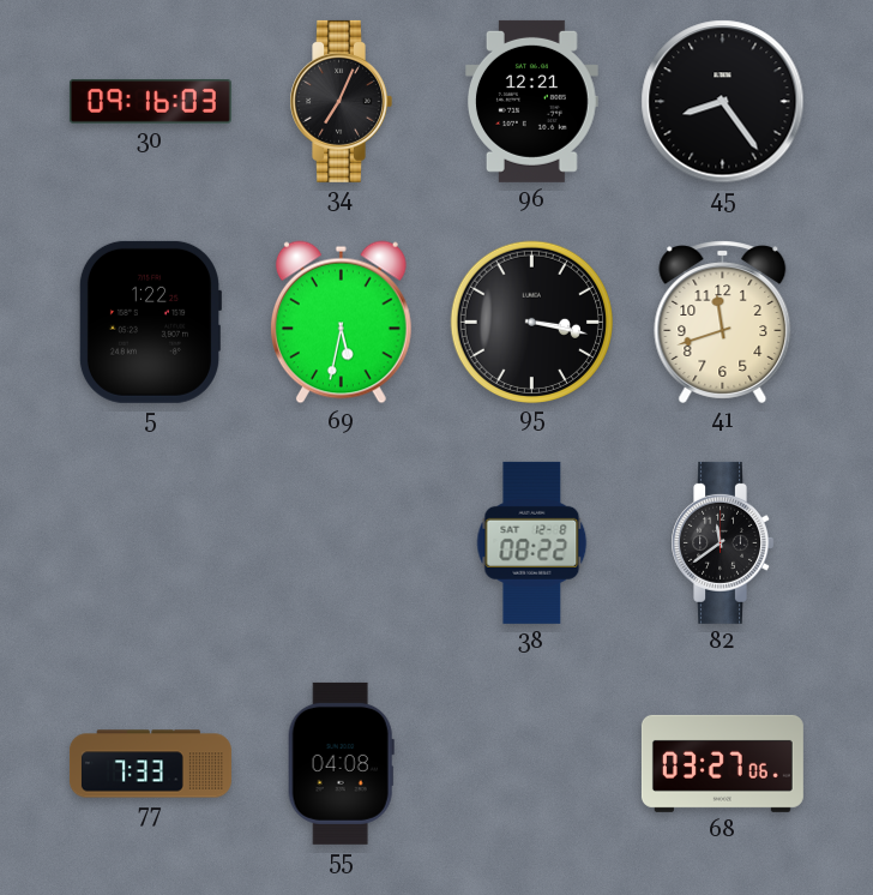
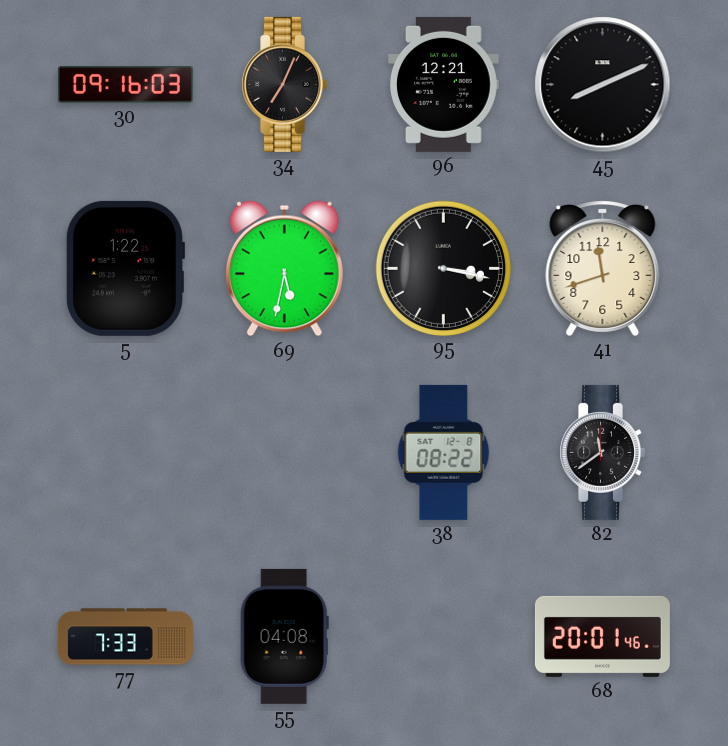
45: 8:24 -> 8:11
68: 03:27 -> 20:01
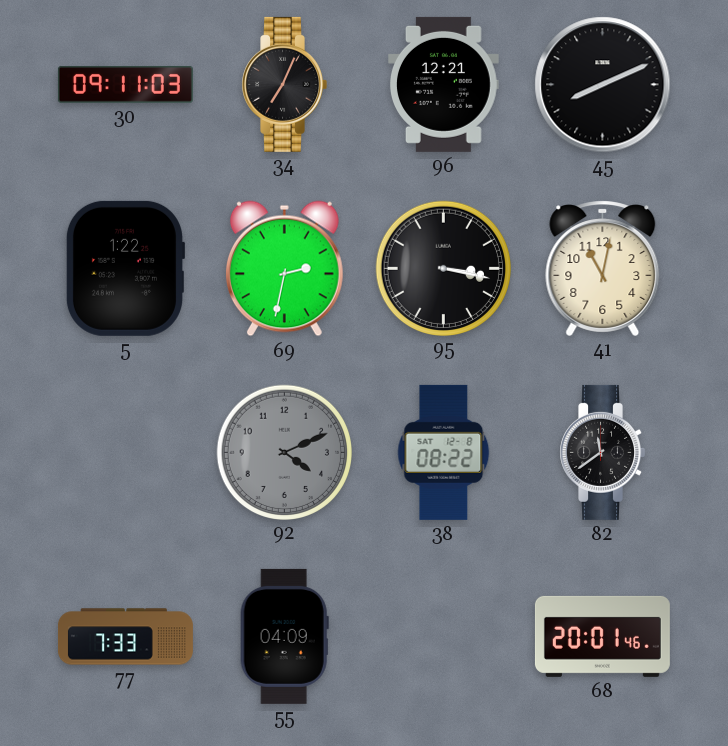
30: 09:16 -> 09:11
69: 5:32 -> 2:32
41: 11:42 -> 11:02
92: none -> 4:11
55: 04:08 -> 04:09
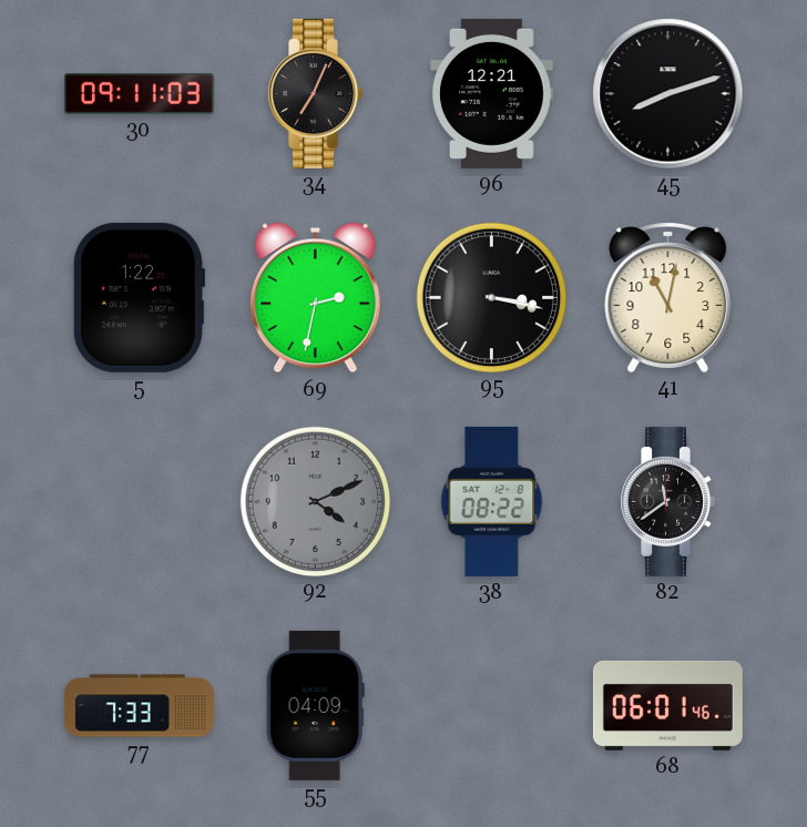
45: 8:11 -> 8:12
68: 20:01 -> 06:01
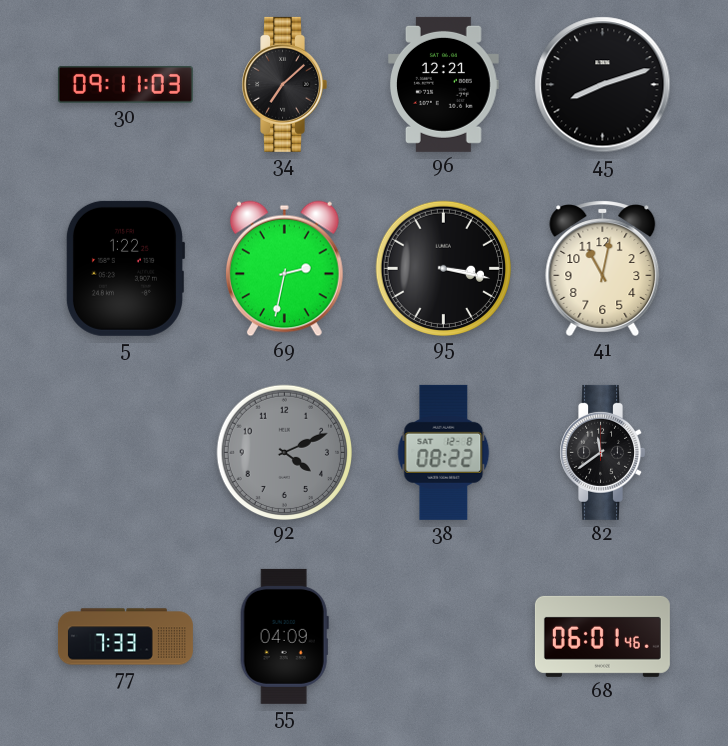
34: 7:04 -> 7:08
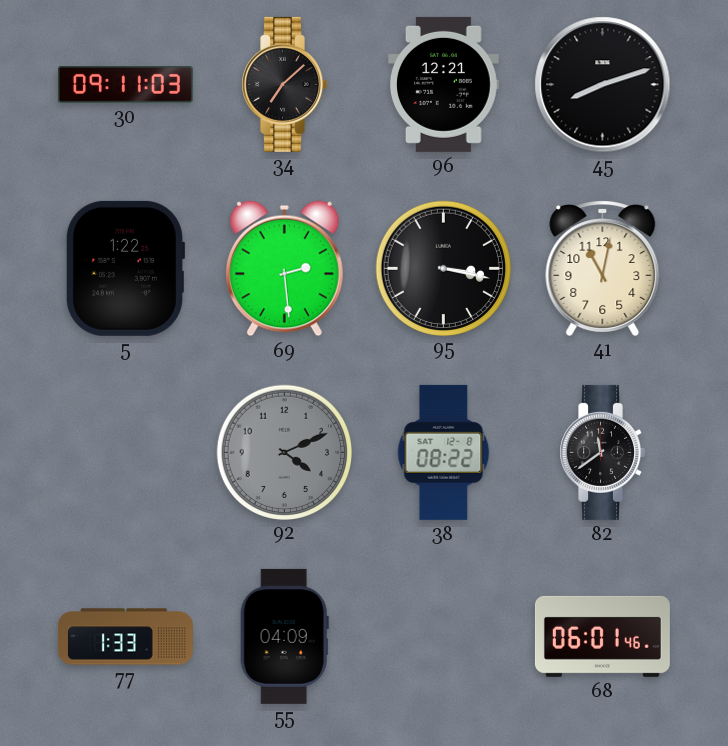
69: 2:32 -> 2:29
77: 7:33 -> 1:33
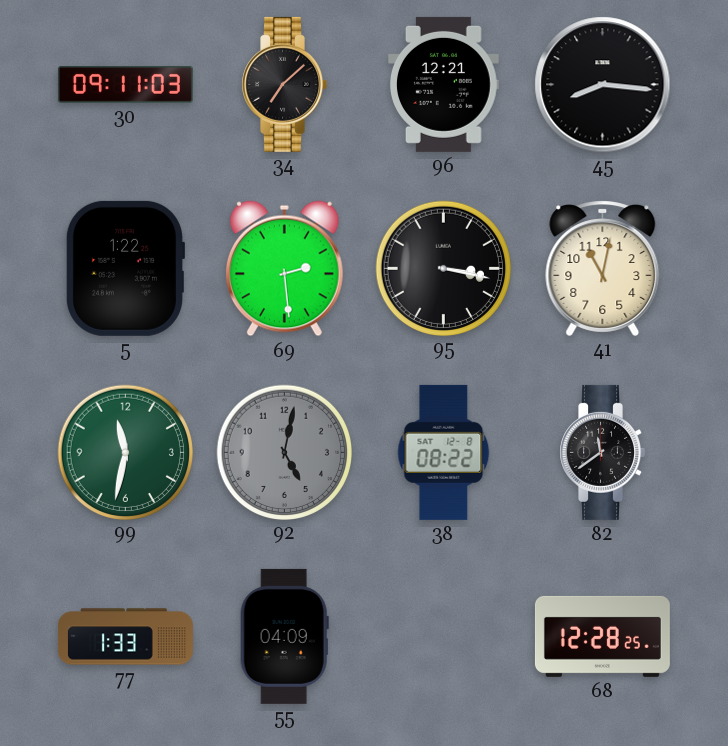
45: 8:12 -> 8:16
99: none -> 11:32
92: 4:11 -> 5:02
68: 06:01 -> 12:28
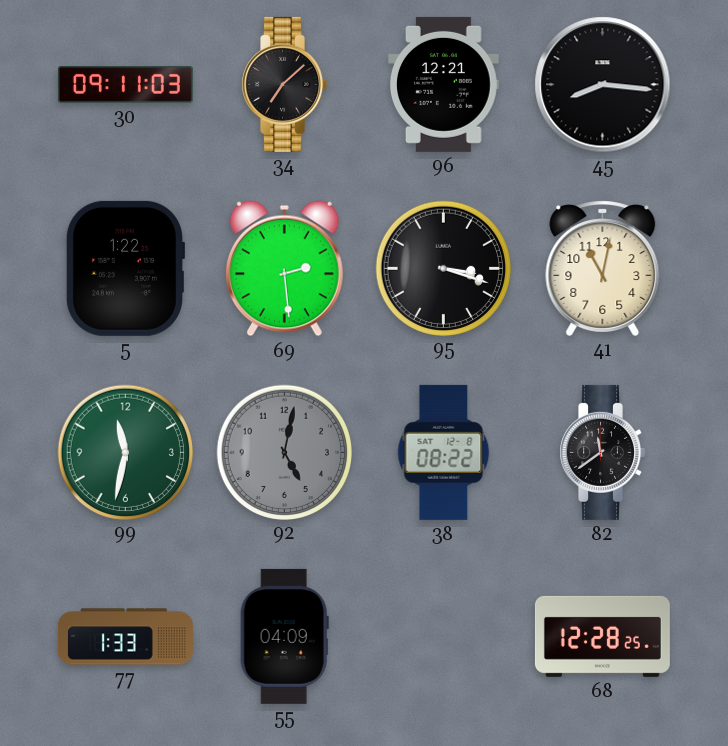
95: 3:17 -> 3:18
